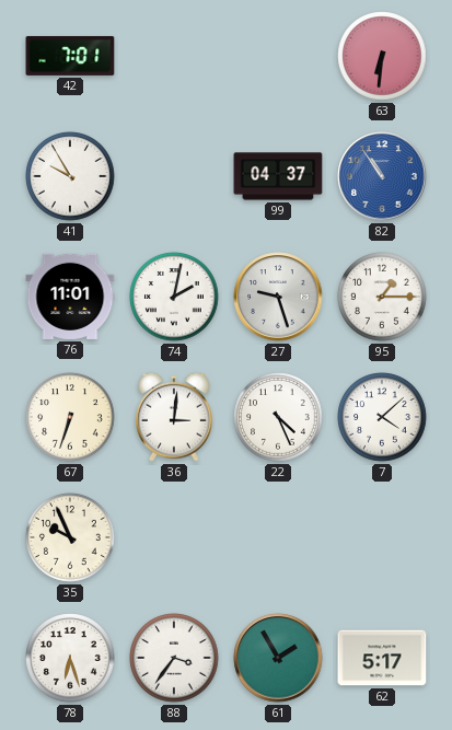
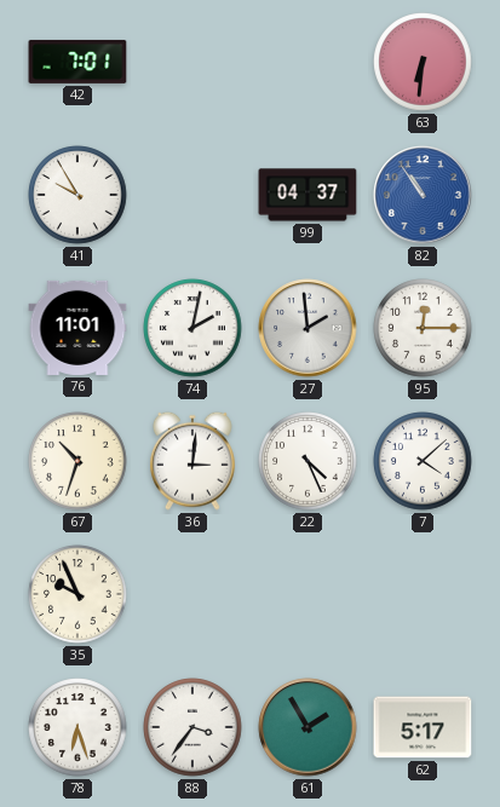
27: 9:27 -> 1:59
95: 1:15 -> 12:15
67: 6:33 -> 10:33
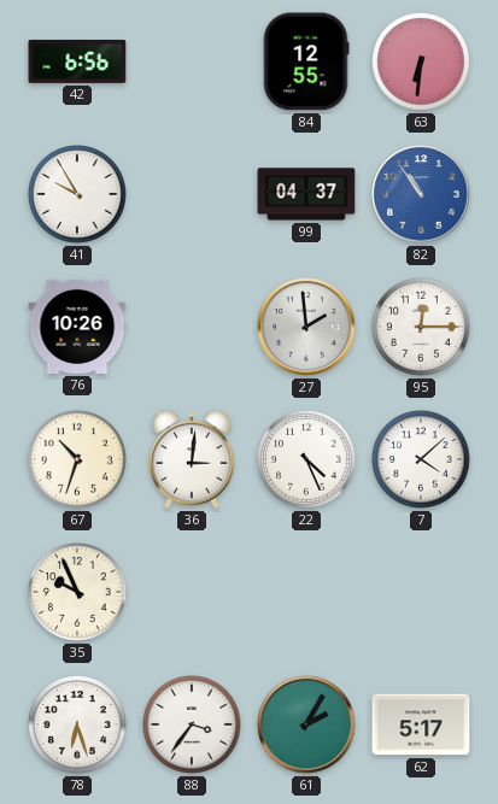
42: 7:01 -> 6:56
84: none -> 12:55
76: 11:01 -> 10:26
74: 2:02 -> none
61: 1:55 -> 2:05
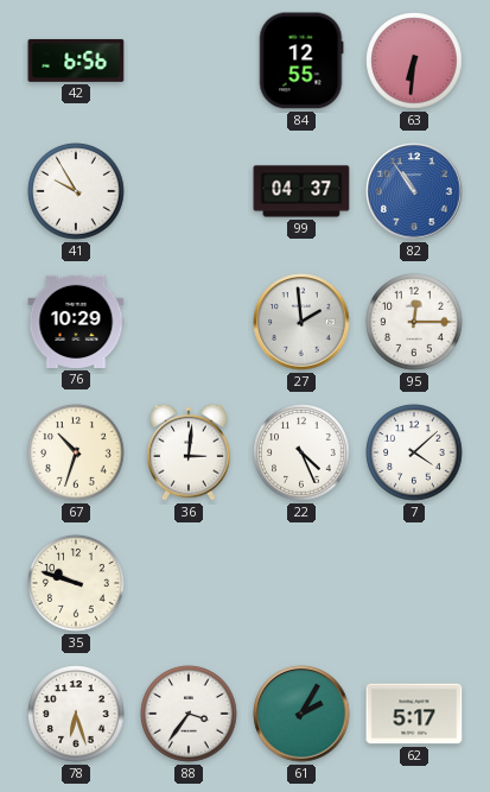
76: 10:26 -> 10:29
35: 9:56 -> 9:48
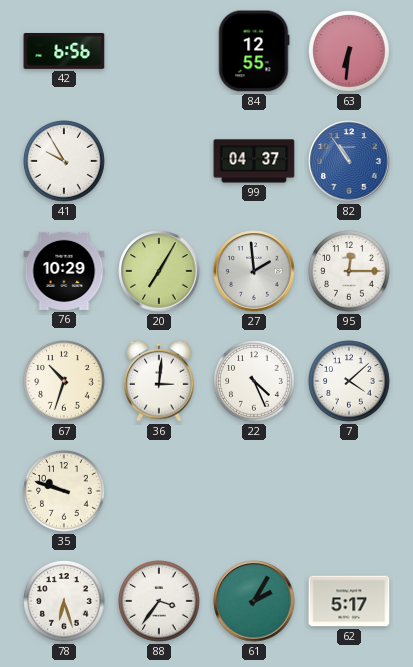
20: none -> 7:05
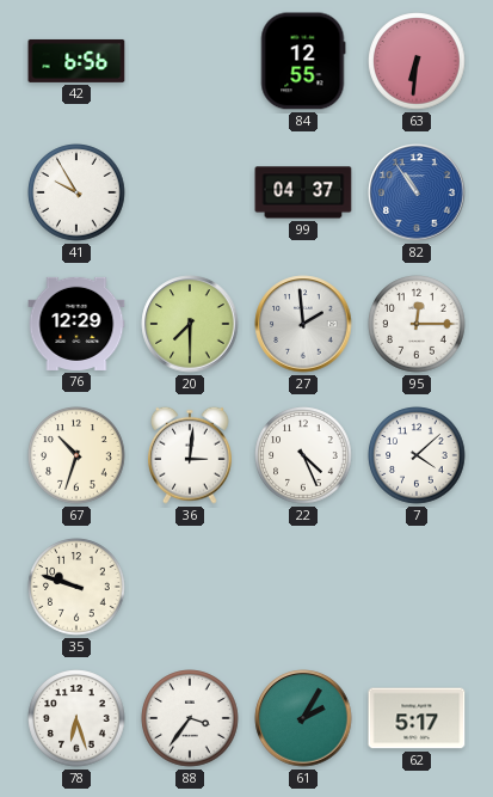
76: 10:29 -> 12:29
20: 7:05 -> 7:30
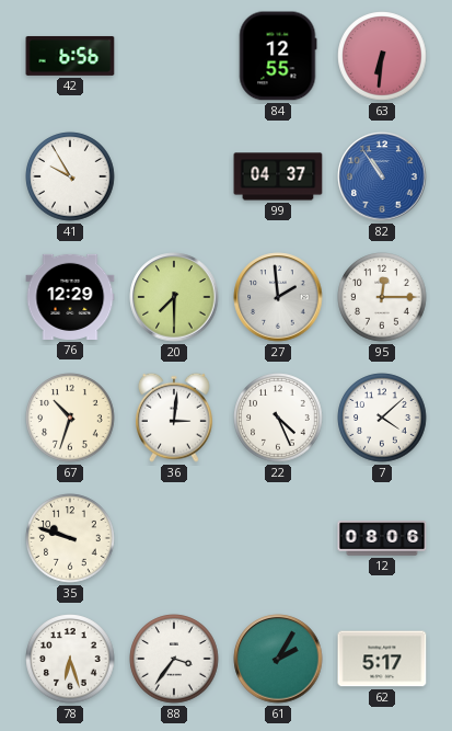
12: none -> 08:06
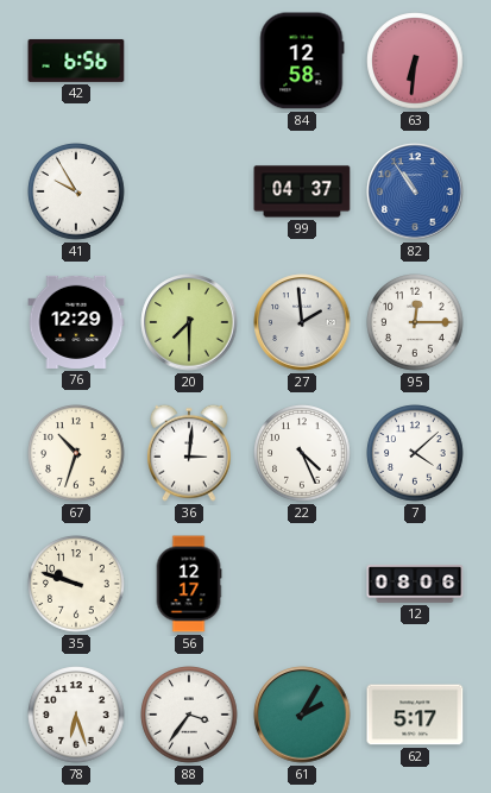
84: 12:55 -> 12:58
56: none -> 12:17
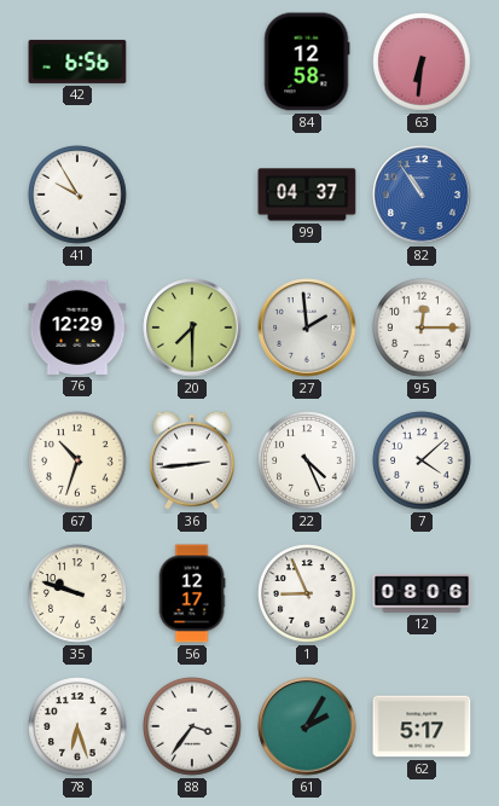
36: 3:01 -> 2:44
1: none -> 8:56
